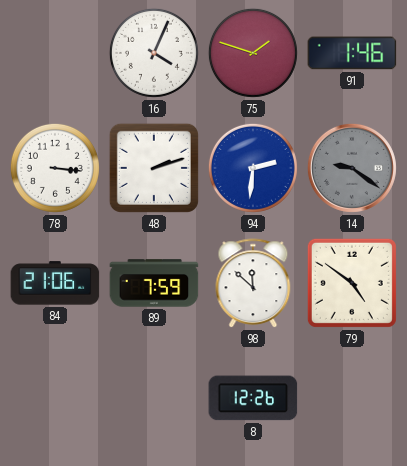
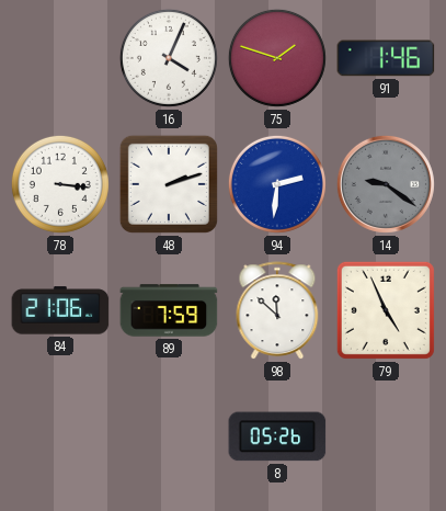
79: 4:51 -> 4:56
8: 12:26 -> 05:26
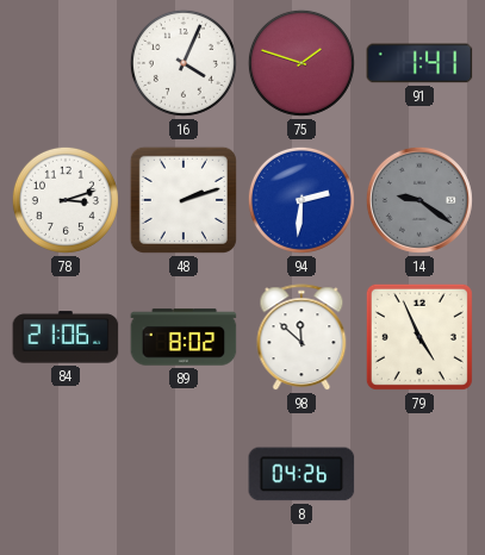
91: 1:46 -> 1:41
78: 3:16 -> 3:12
89: 7:59 -> 8:02
8: 05:26 -> 04:26
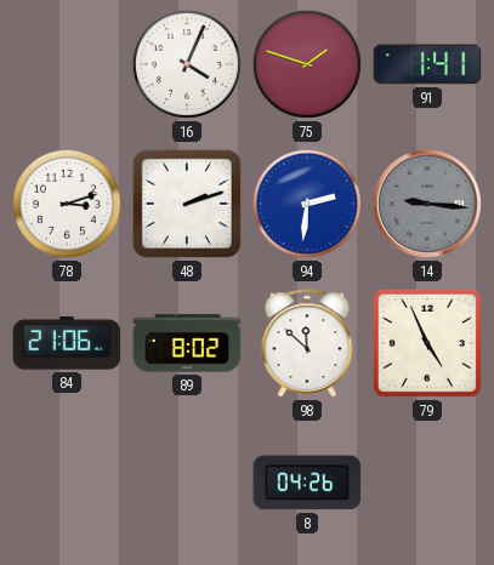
14: 9:21 -> 9:16
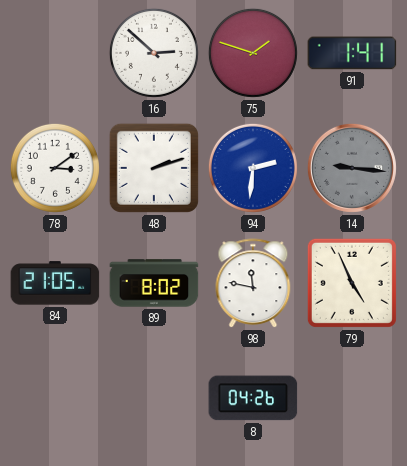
16: 4:04 -> 2:52
78: 3:12 -> 3:09
84: 21:06 -> 21:05
98: 11:52 -> 11:47
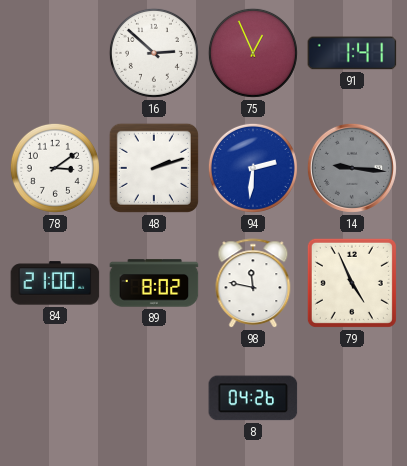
75: 1:48 -> 12:56
84: 21:05 -> 21:00
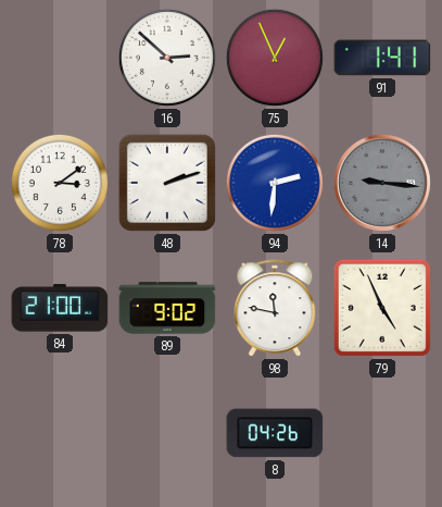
89: 8:02 -> 9:02
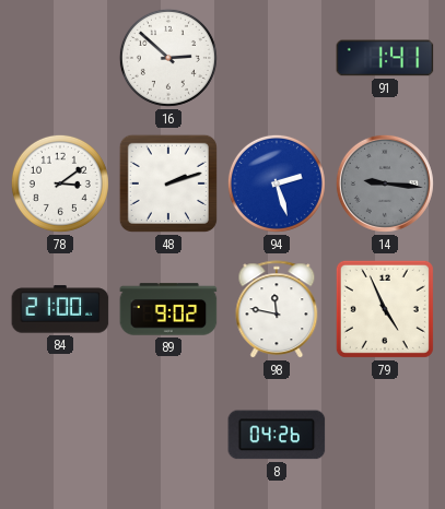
75: 12:56 -> none
94: 2:31 -> 2:27
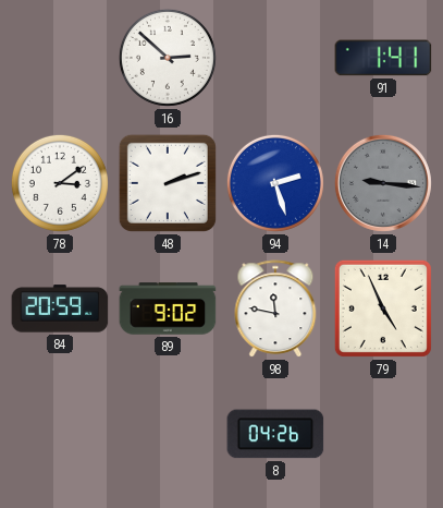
84: 21:00 -> 20:59
